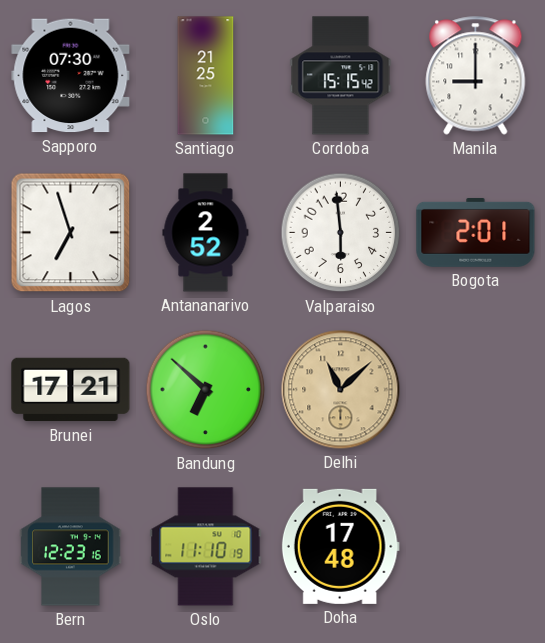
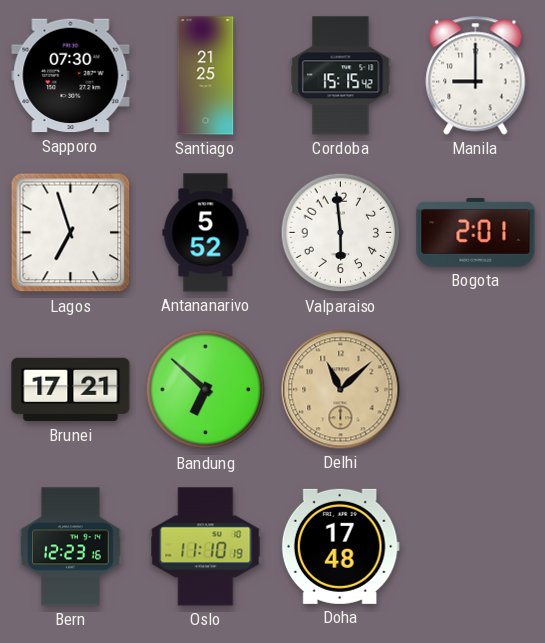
Antananarivo: 2:52 -> 5:52
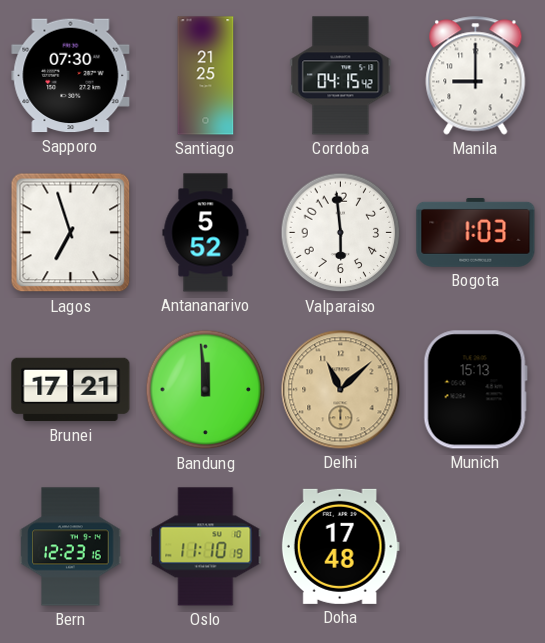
Cordoba: 15:15 -> 04:15
Bogota: 2:01 -> 1:03
Bandung: 6:52 -> 11:59
Munich: none -> 15:13
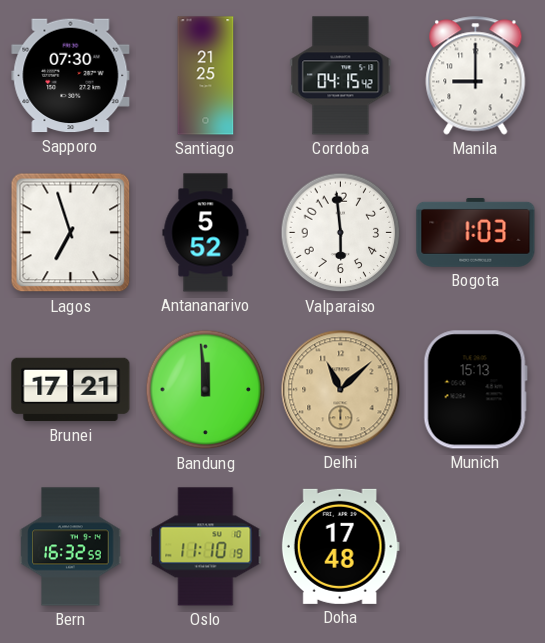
Bern: 12:23 -> 16:32
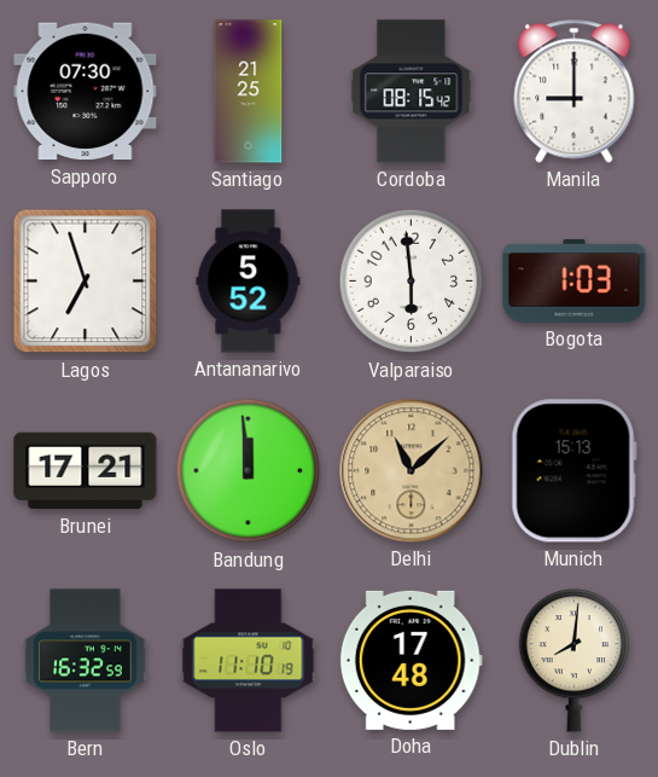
Cordoba: 04:15 -> 08:15
Dublin: none -> 8:01
